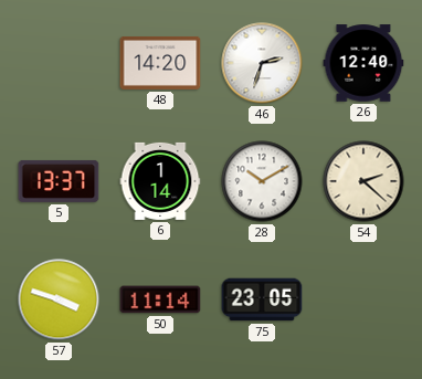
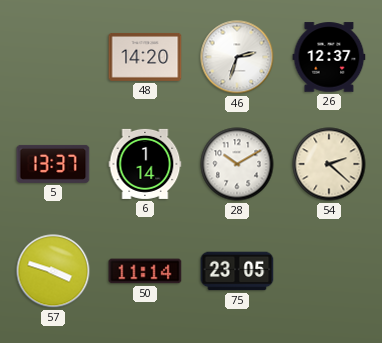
26: 12:40 -> 12:37
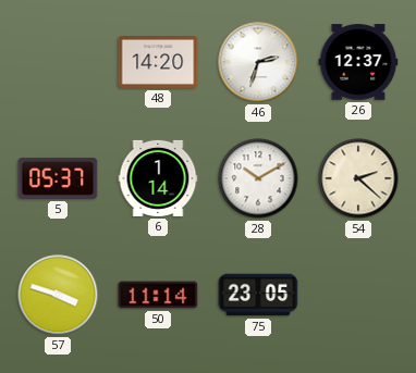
5: 13:37 -> 05:37
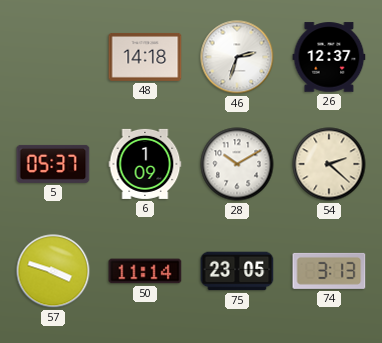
48: 14:20 -> 14:18
6: 1:14 -> 1:09
74: none -> 3:13
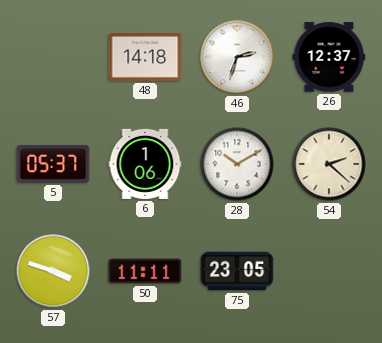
6: 1:09 -> 1:06
50: 11:14 -> 11:11
74: 3:13 -> none
